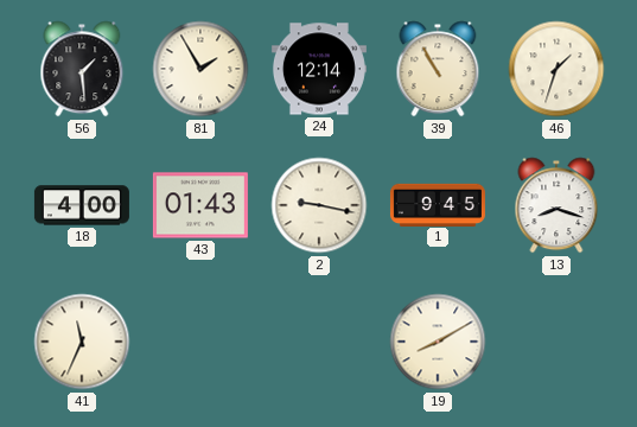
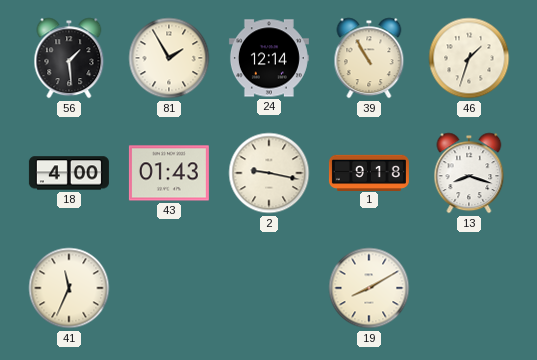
1: 9:45 -> 9:18
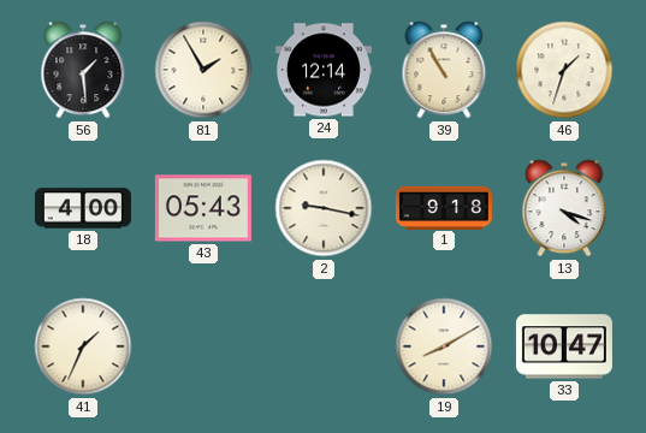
43: 01:43 -> 05:43
13: 8:18 -> 4:18
41: 11:34 -> 1:34
33: none -> 10:47
